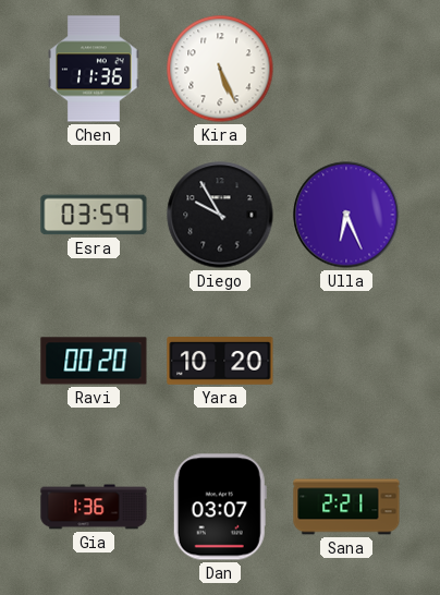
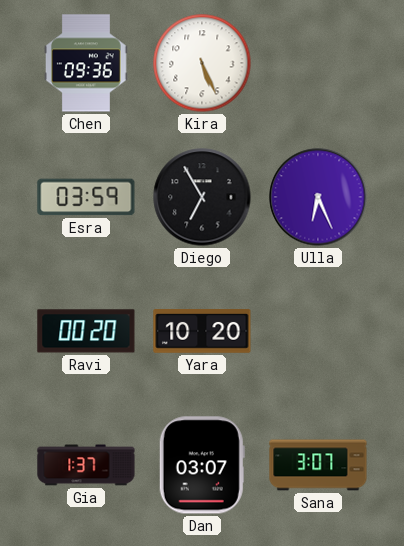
Chen: 11:36 -> 09:36
Diego: 9:55 -> 6:55
Gia: 1:36 -> 1:37
Sana: 2:21 -> 3:07
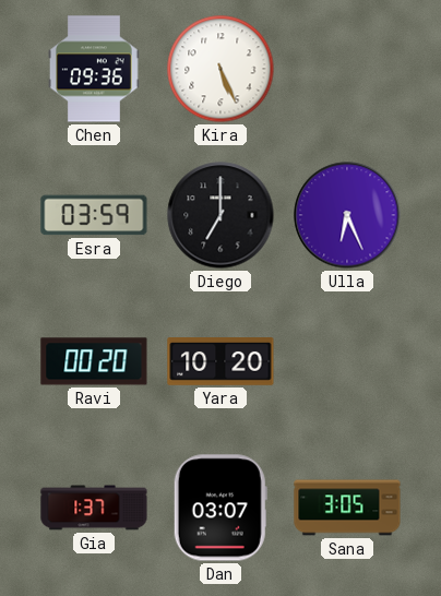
Diego: 6:55 -> 7:00
Sana: 3:07 -> 3:05
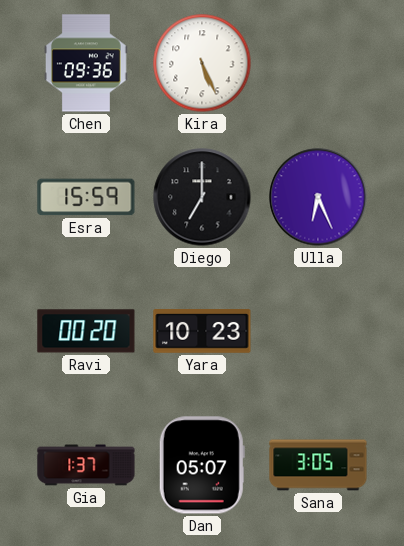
Esra: 03:59 -> 15:59
Yara: 10:20 -> 10:23
Dan: 03:07 -> 05:07
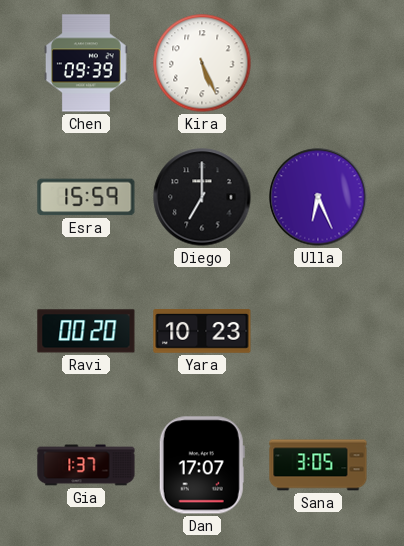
Chen: 09:36 -> 09:39
Dan: 05:07 -> 17:07
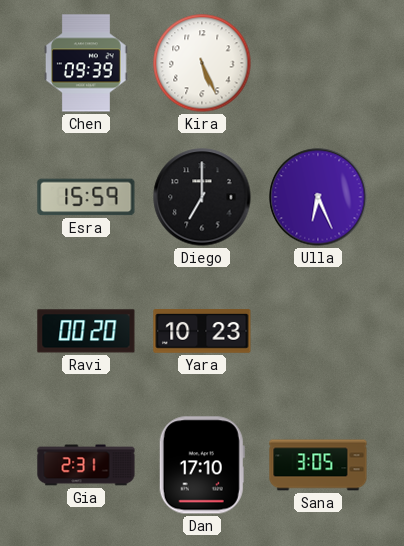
Gia: 1:37 -> 2:31
Dan: 17:07 -> 17:10
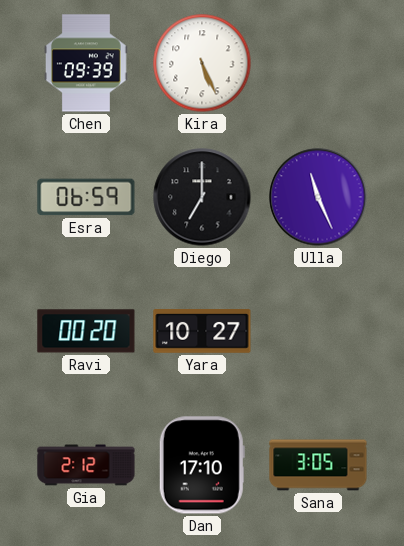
Esra: 15:59 -> 06:59
Ulla: 6:26 -> 11:26
Yara: 10:23 -> 10:27
Gia: 2:31 -> 2:12
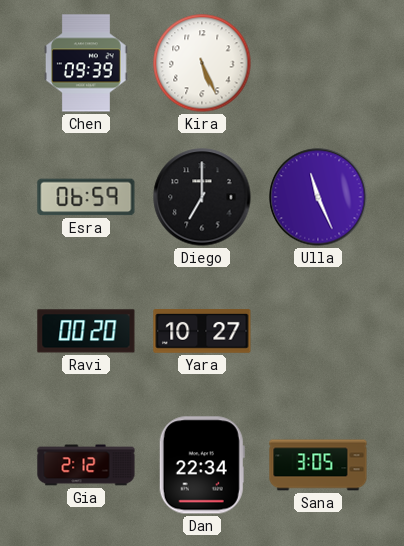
Dan: 17:10 -> 22:34
